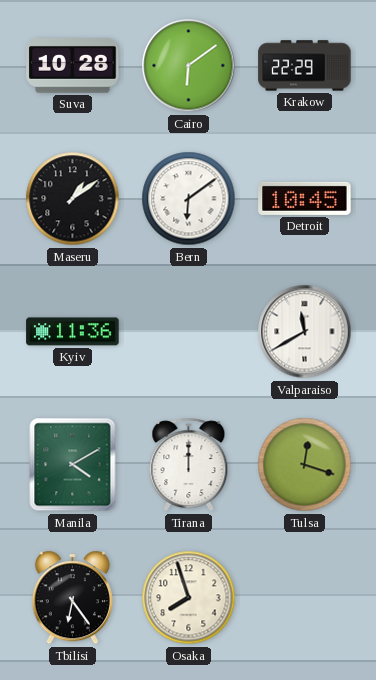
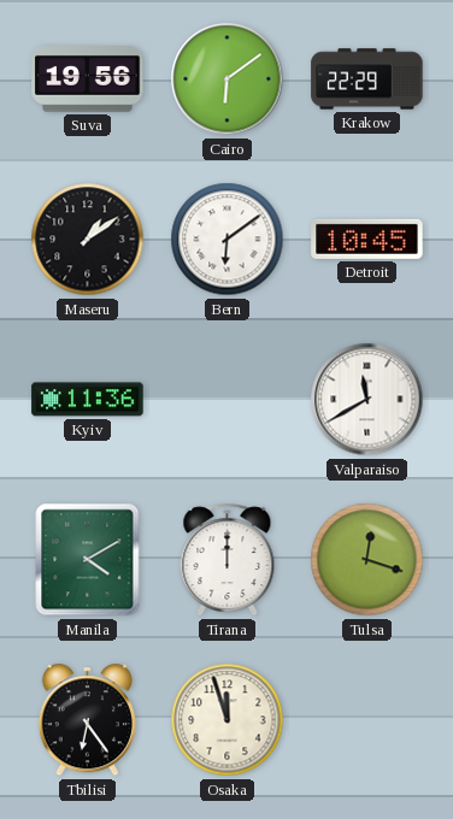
Suva: 10:28 -> 19:56
Osaka: 7:57 -> 11:57
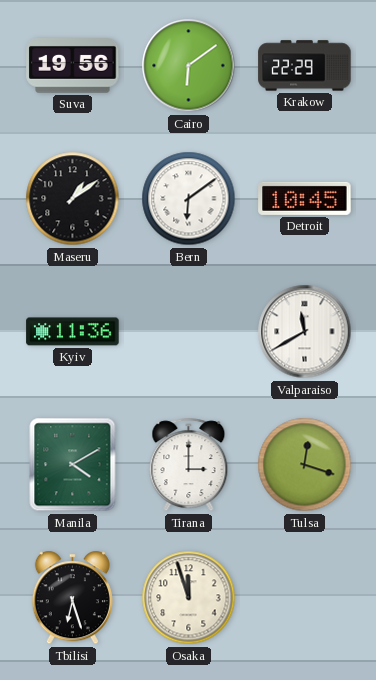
Tirana: 12:00 -> 3:00
Tbilisi: 6:24 -> 6:27
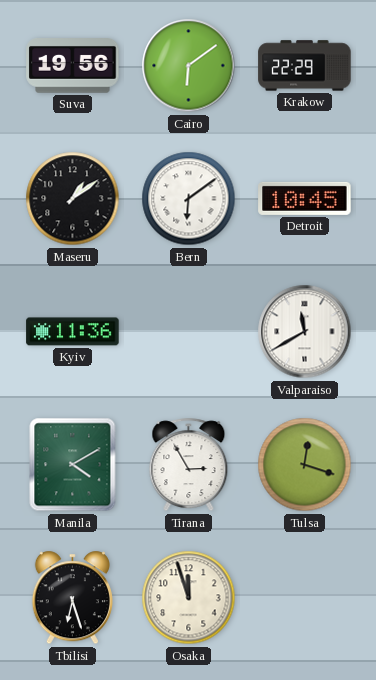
Tirana: 3:00 -> 2:55
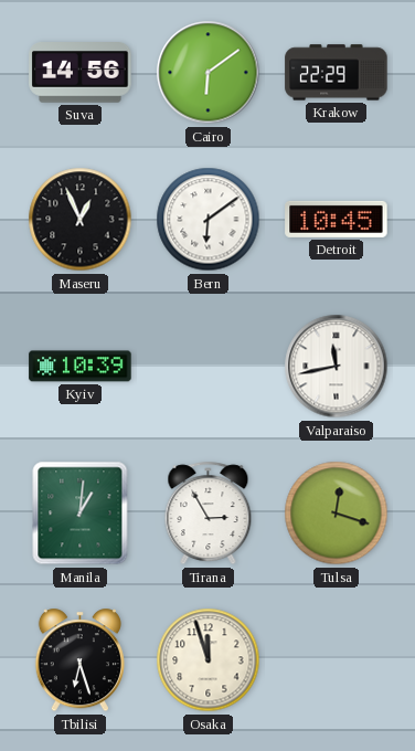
Suva: 19:56 -> 14:56
Maseru: 1:09 -> 12:56
Kyiv: 11:36 -> 10:39
Valparaiso: 11:40 -> 11:43
Manila: 4:10 -> 1:01
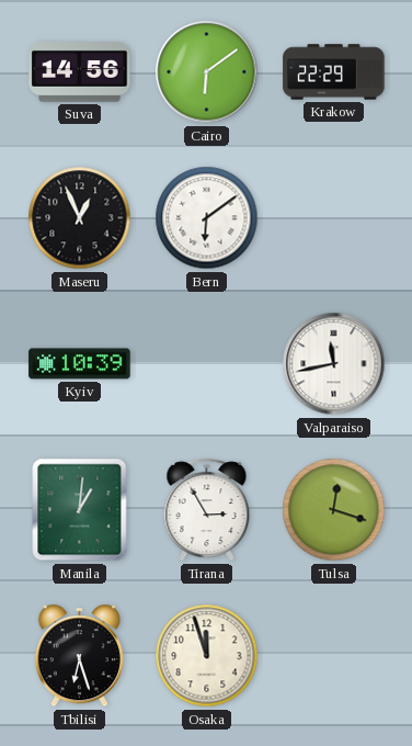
Detroit: 10:45 -> none
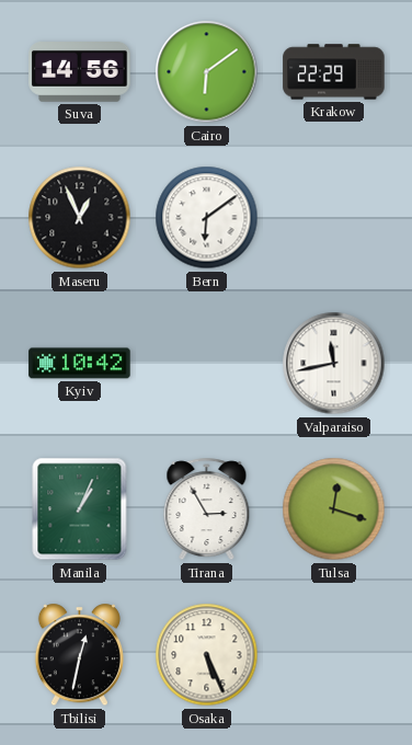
Kyiv: 10:39 -> 10:42
Manila: 1:01 -> 1:04
Tbilisi: 6:27 -> 12:32
Osaka: 11:57 -> 5:26
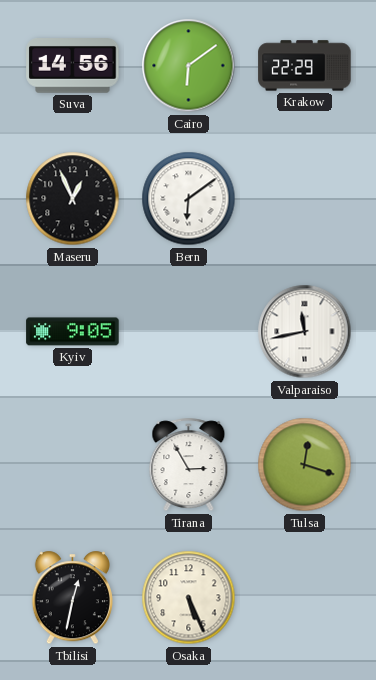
Kyiv: 10:42 -> 9:05
Manila: 1:04 -> none
